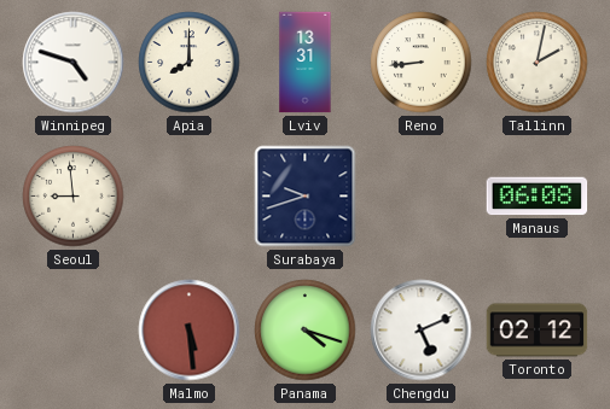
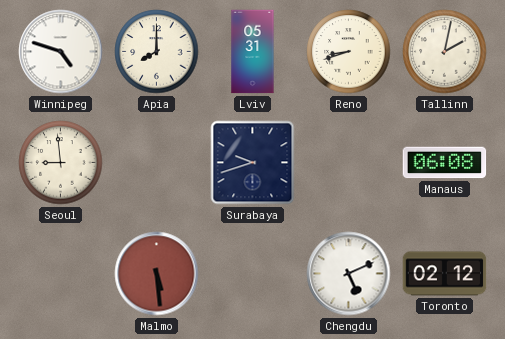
Lviv: 13:31 -> 05:31
Reno: 8:44 -> 8:42
Panama: 4:18 -> none
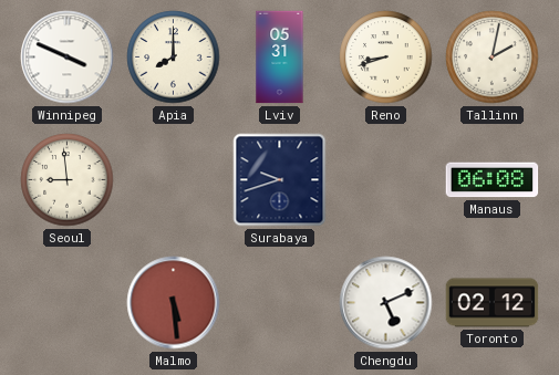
Winnipeg: 4:48 -> 3:49
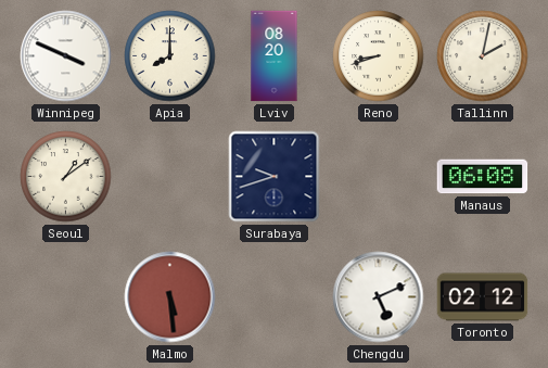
Lviv: 05:31 -> 08:20
Seoul: 8:59 -> 1:09
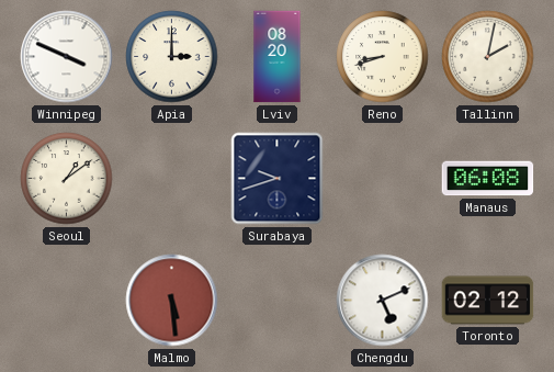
Apia: 8:00 -> 3:00
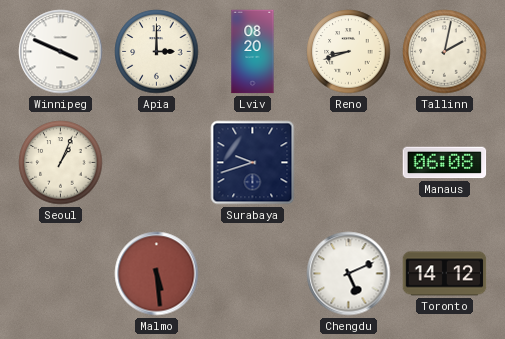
Seoul: 1:09 -> 1:04
Toronto: 02:12 -> 14:12
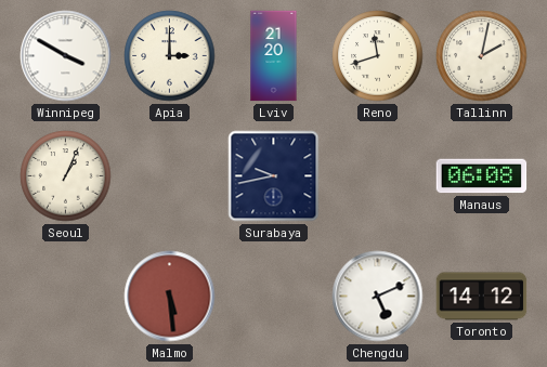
Winnipeg: 3:49 -> 3:50
Lviv: 08:20 -> 21:20
Reno: 8:42 -> 11:42
Surabaya: 9:42 -> 9:43
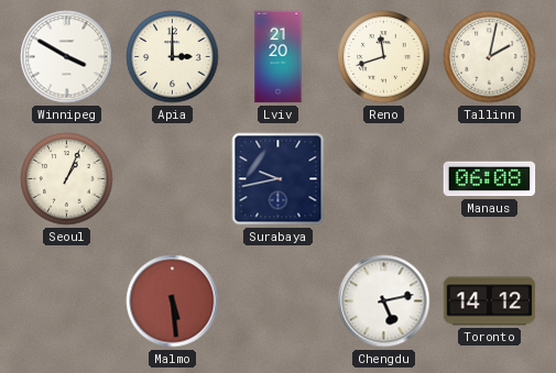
Chengdu: 5:11 -> 5:13
